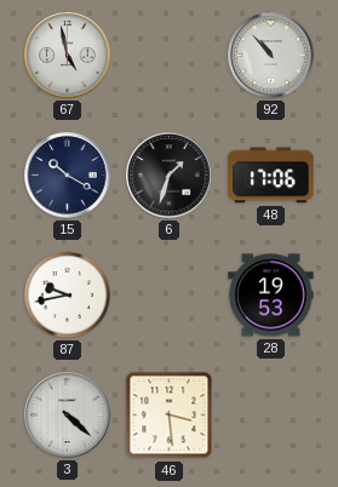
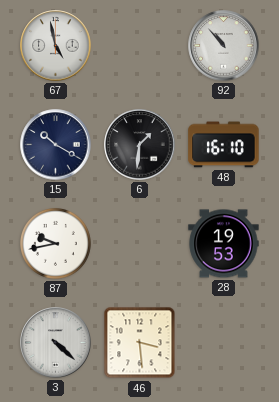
6: 1:33 -> 1:31
48: 17:06 -> 16:10
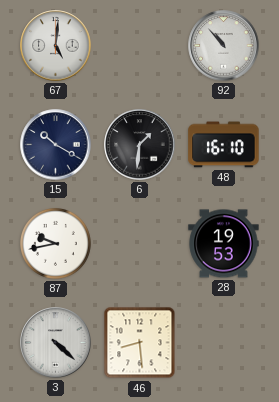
67: 4:58 -> 5:01
46: 3:29 -> 8:29
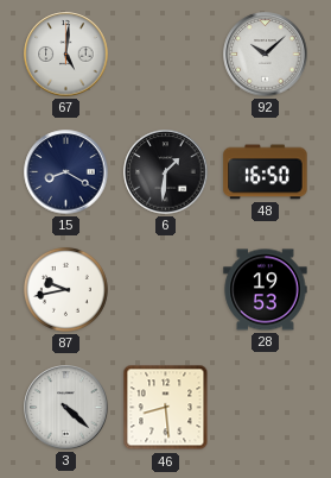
92: 10:53 -> 10:08
15: 10:20 -> 8:20
48: 16:10 -> 16:50
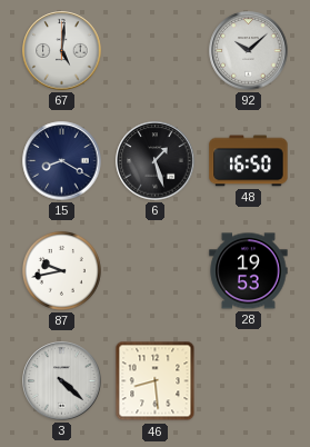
6: 1:31 -> 1:27
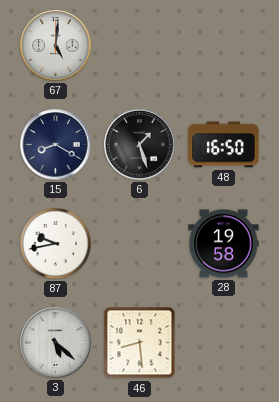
92: 10:08 -> none
28: 19:53 -> 19:58
3: 4:22 -> 5:22
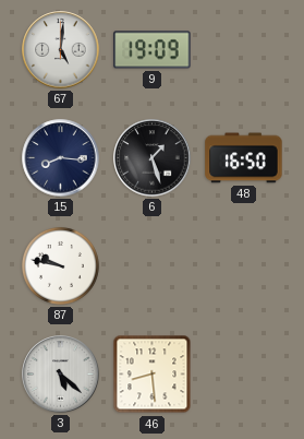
9: none -> 19:09
15: 8:20 -> 8:16
87: 9:43 -> 9:47
28: 19:58 -> none
